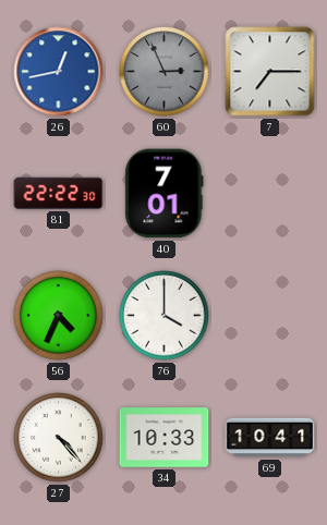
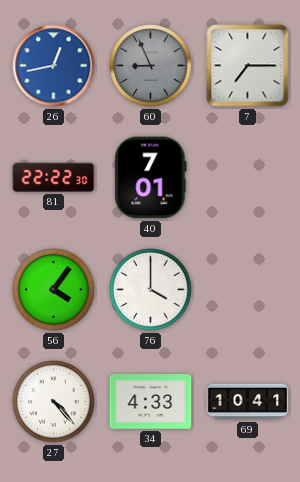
60: 2:56 -> 8:56
56: 4:34 -> 4:06
34: 10:33 -> 4:33
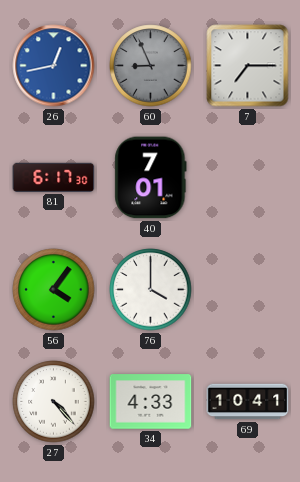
81: 22:22 -> 6:17
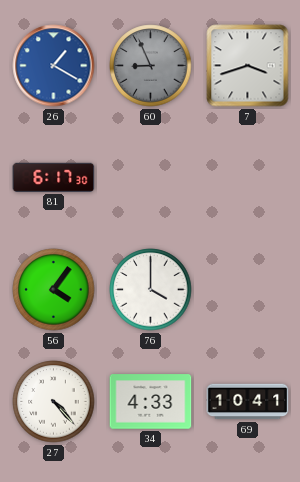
26: 12:43 -> 1:20
7: 7:15 -> 3:42
40: 7:01 -> none
